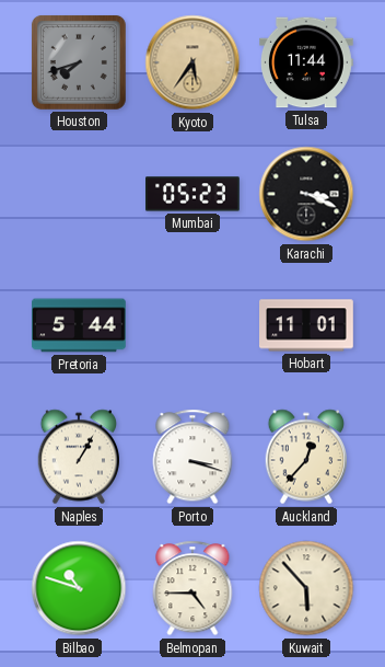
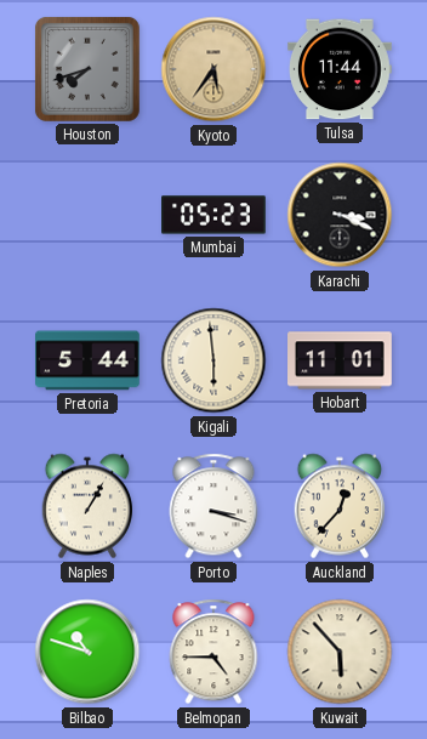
Kigali: none -> 5:59
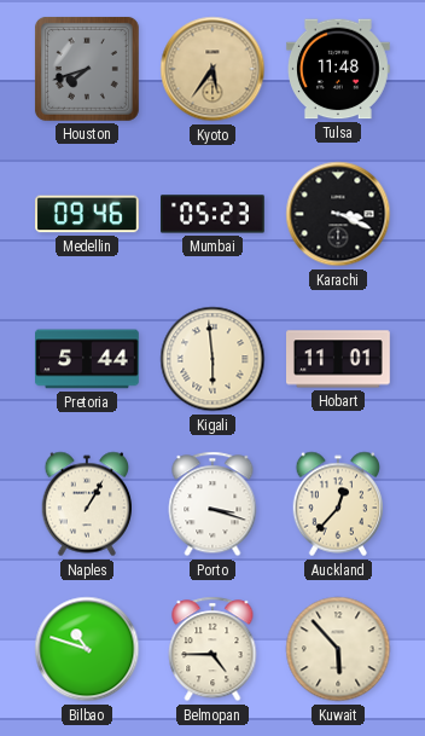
Tulsa: 11:44 -> 11:48
Medellin: none -> 09:46
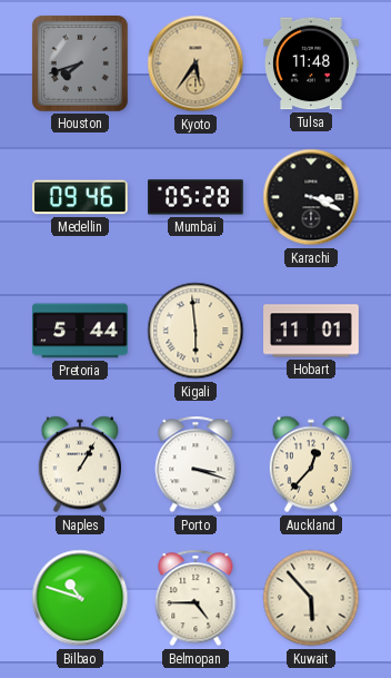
Mumbai: 05:23 -> 05:28
